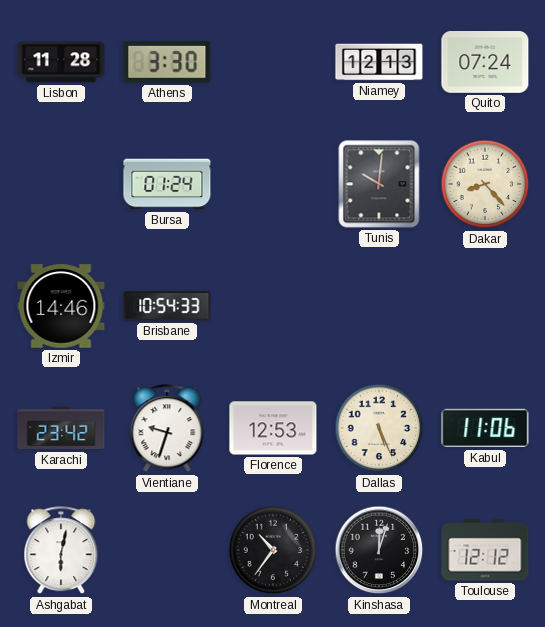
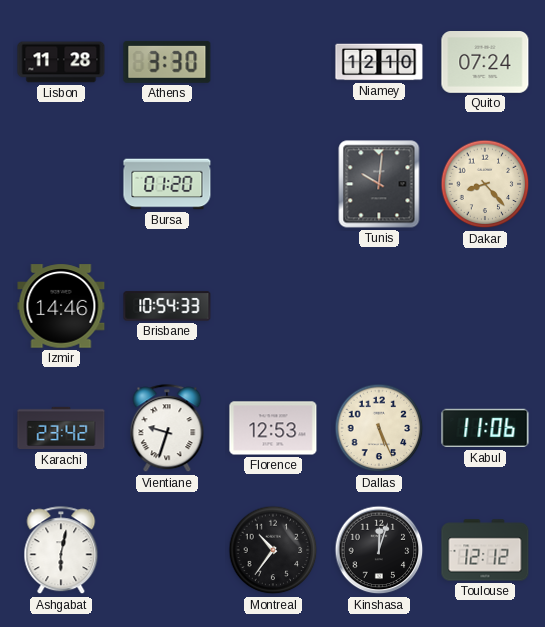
Niamey: 12:13 -> 12:10
Bursa: 01:24 -> 01:20
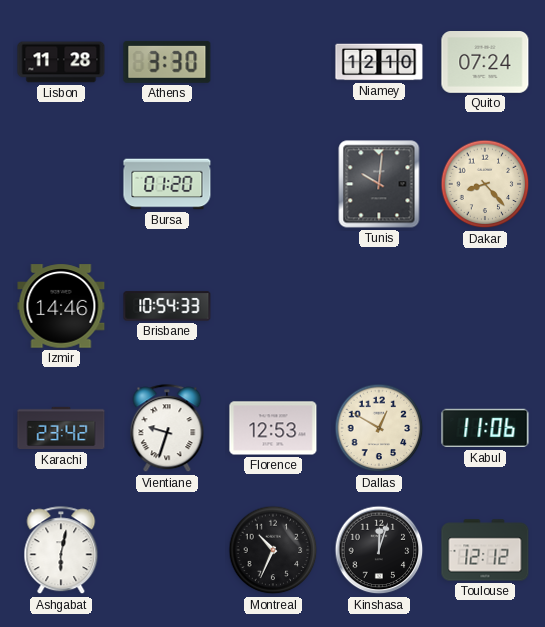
Dallas: 5:26 -> 12:50
Montreal: 10:36 -> 10:34
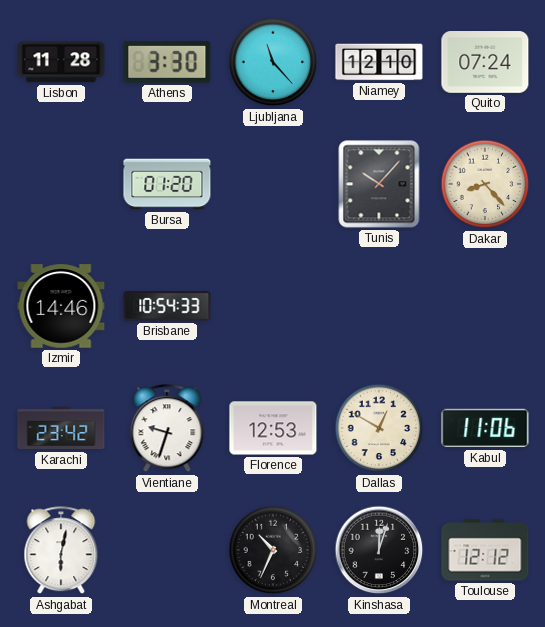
Ljubljana: none -> 11:23
Tunis: 10:01 -> 10:07
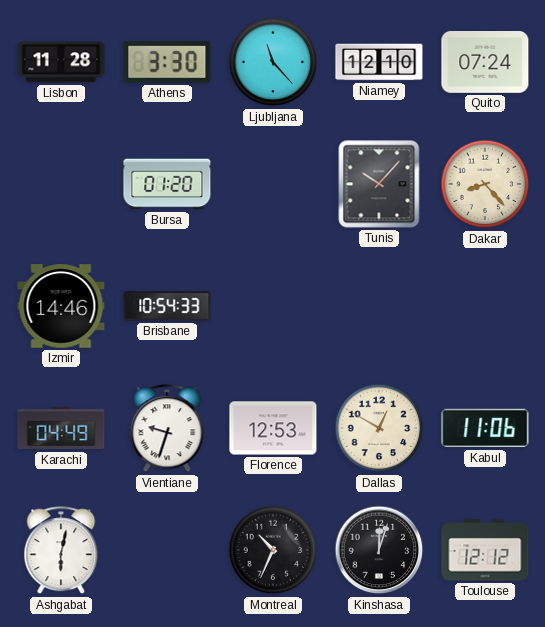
Karachi: 23:42 -> 04:49
